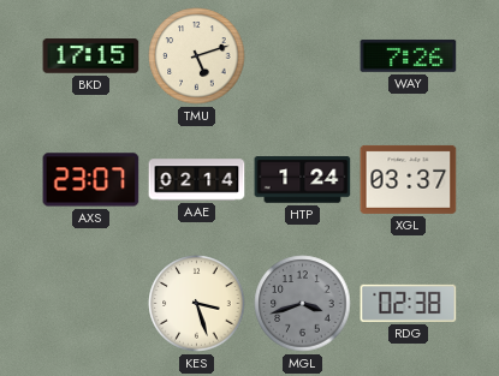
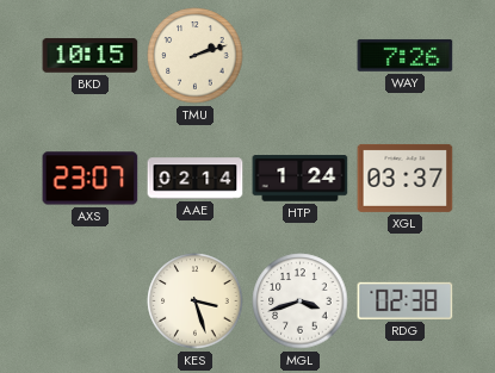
BKD: 17:15 -> 10:15
TMU: 5:12 -> 2:12
MGL dial: grey -> white
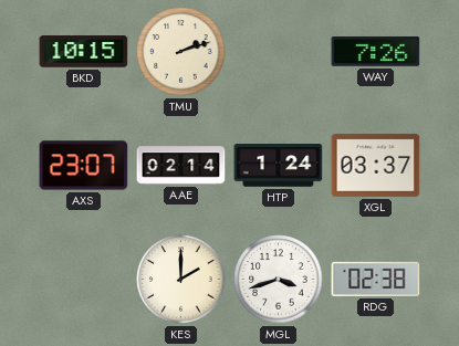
KES: 3:27 -> 2:00
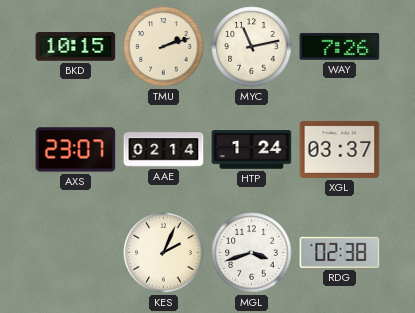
MYC: none -> 11:13
KES: 2:00 -> 2:04
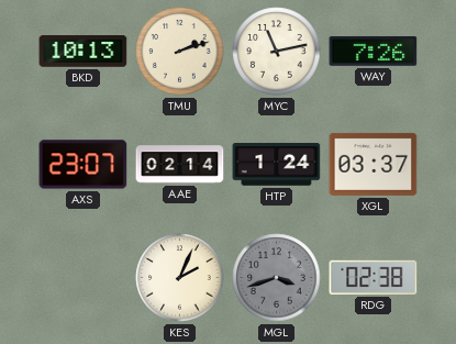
BKD: 10:15 -> 10:13
MGL dial: white -> grey
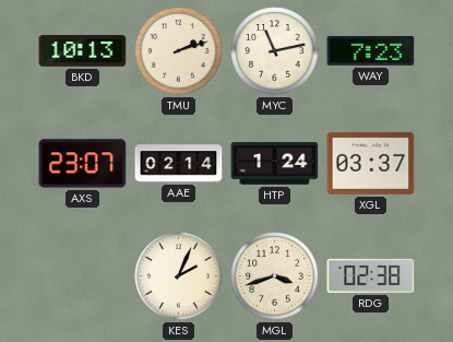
WAY: 7:26 -> 7:23
MGL dial: grey -> cream
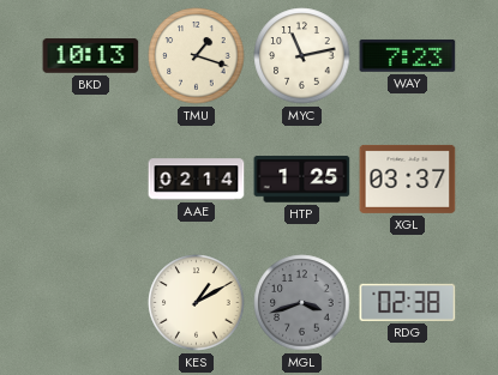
TMU: 2:12 -> 1:18
AXS: 23:07 -> none
HTP: 1:24 -> 1:25
KES: 2:04 -> 1:10
MGL dial: cream -> grey
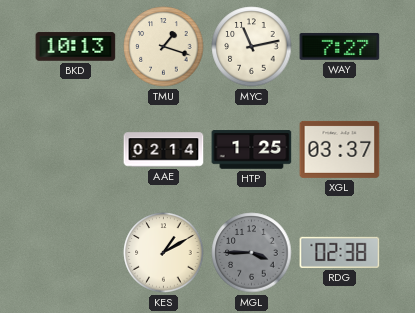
WAY: 7:23 -> 7:27
MGL: 3:42 -> 3:45
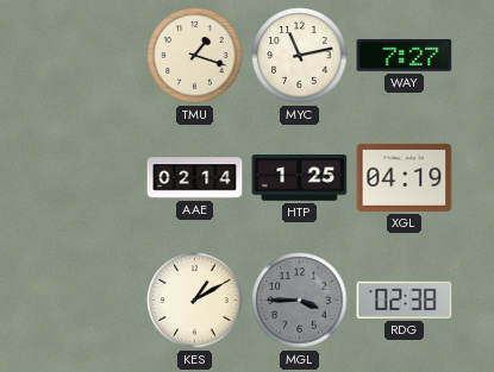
BKD: 10:13 -> none
XGL: 03:37 -> 04:19
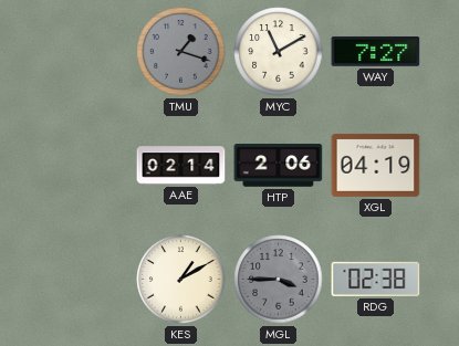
TMU dial: cream -> grey
MYC: 11:13 -> 11:10
HTP: 1:25 -> 2:06
